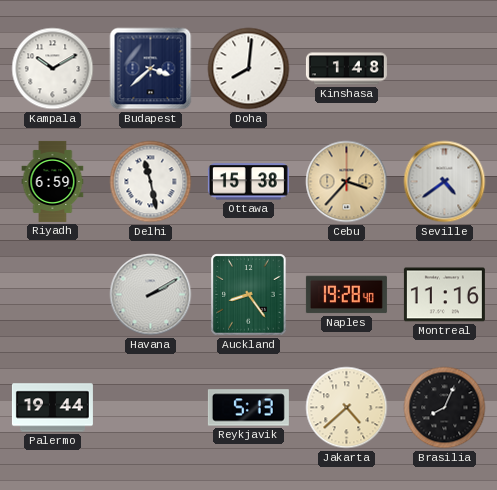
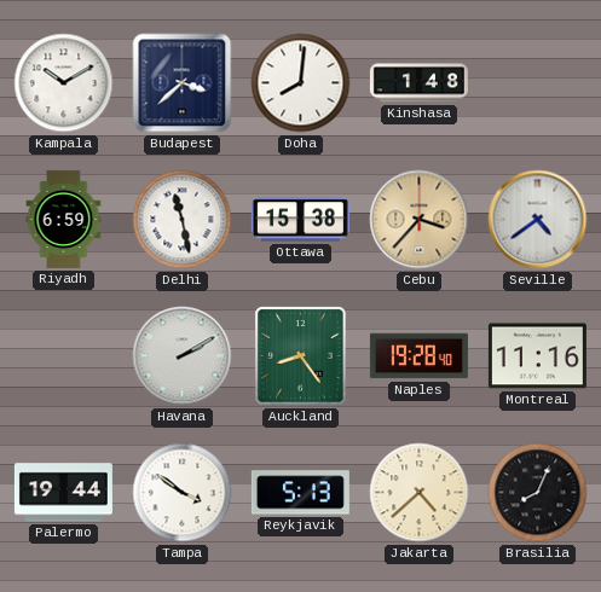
Tampa: none -> 3:51
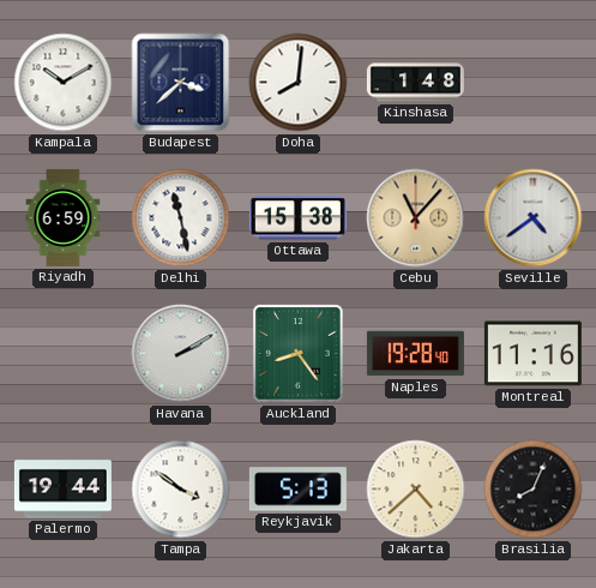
Cebu: 3:37 -> 11:07
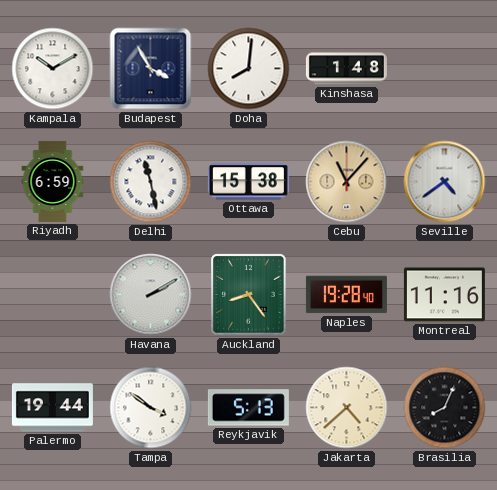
Budapest: 3:38 -> 3:55
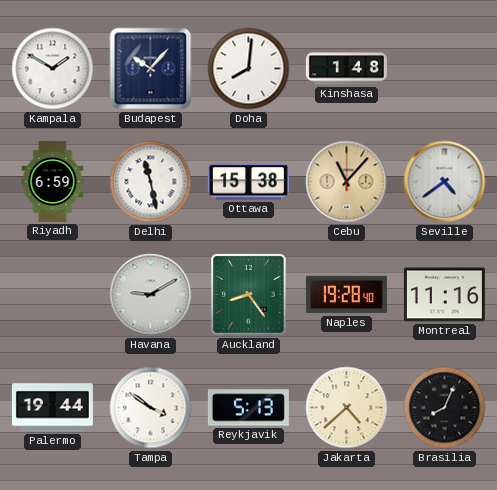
Kampala: 10:10 -> 1:50
Budapest: 3:55 -> 10:07
Havana: 2:10 -> 9:10
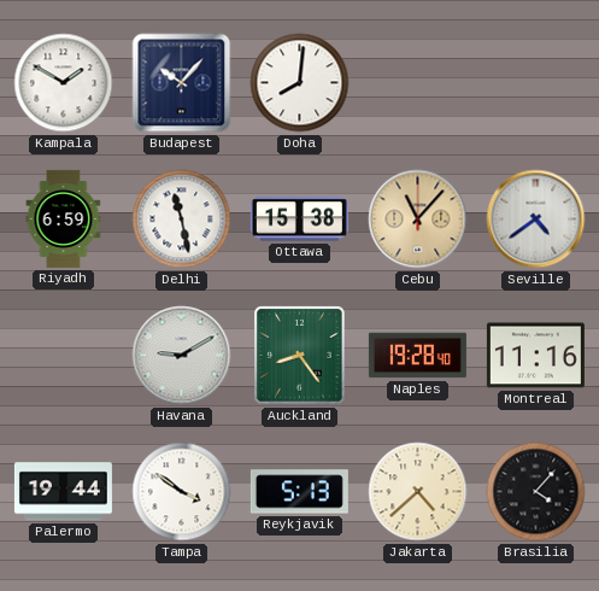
Kinshasa: 1:48 -> none
Brasilia: 8:04 -> 4:07
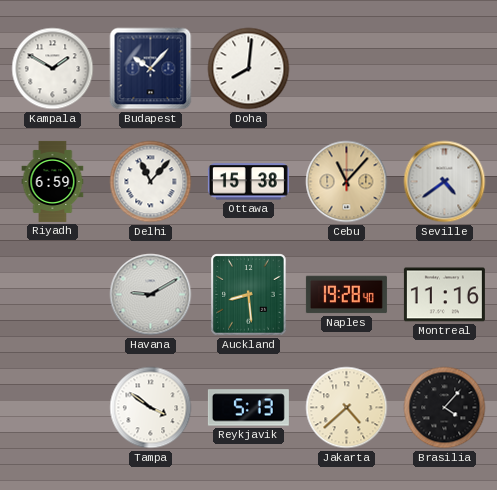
Delhi: 11:28 -> 11:07
Auckland: 8:24 -> 8:29
Palermo: 19:44 -> none
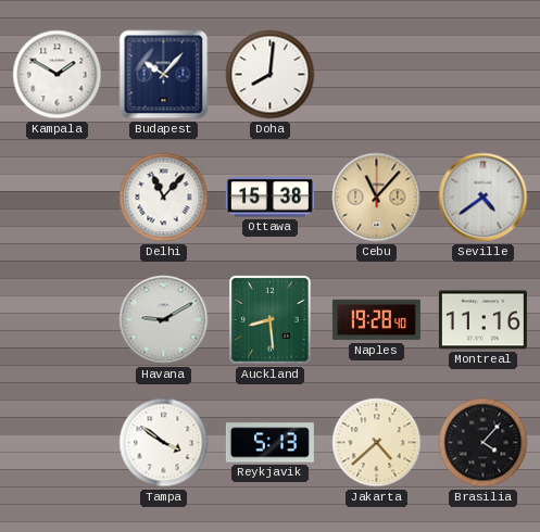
Riyadh: 6:59 -> none
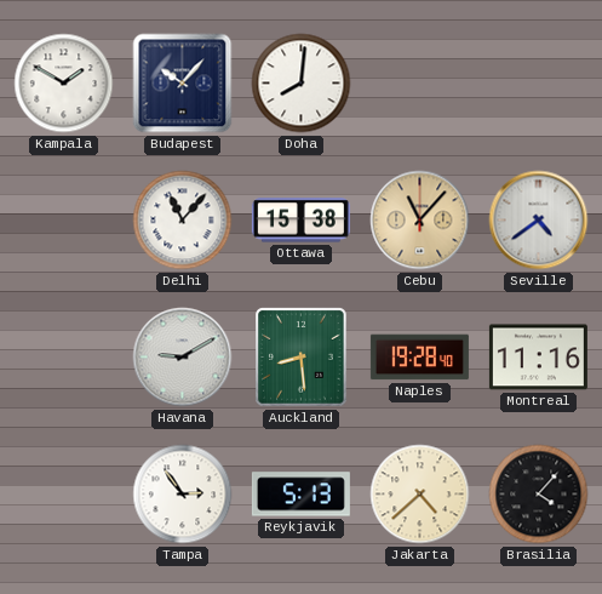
Tampa: 3:51 -> 2:54
